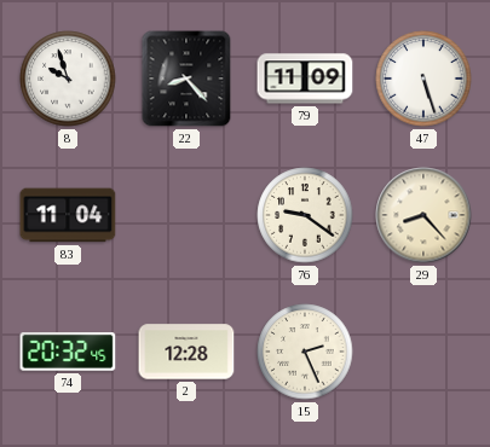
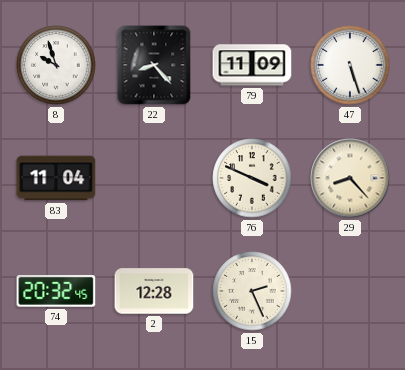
76: 9:21 -> 3:49
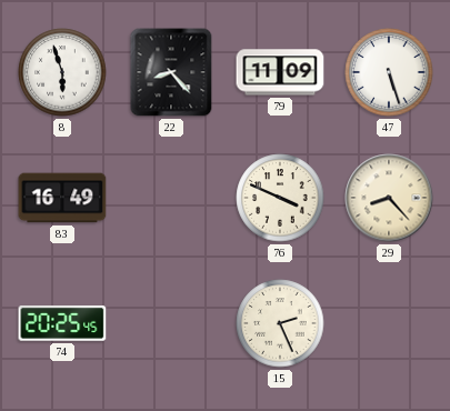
8: 9:57 -> 5:57
83: 11:04 -> 16:49
74: 20:32 -> 20:25
2: 12:28 -> none
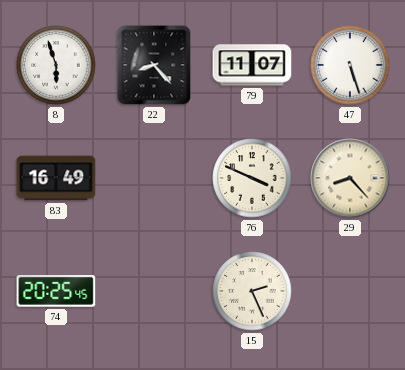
79: 11:09 -> 11:07
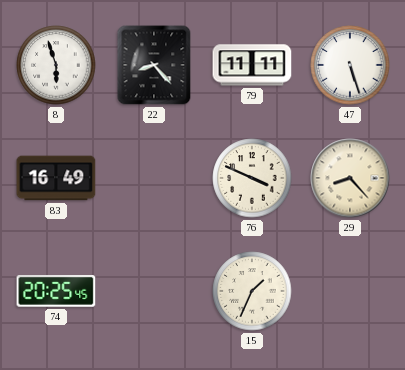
79: 11:07 -> 11:11
15: 2:26 -> 1:34
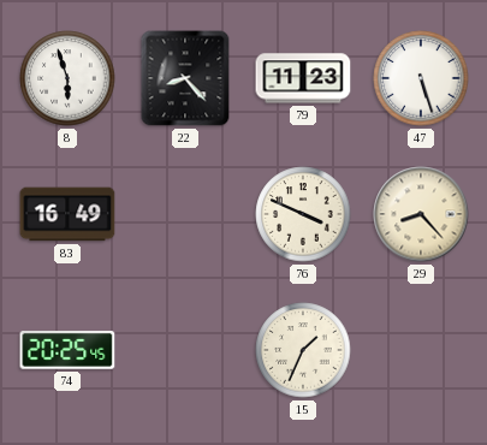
79: 11:11 -> 11:23
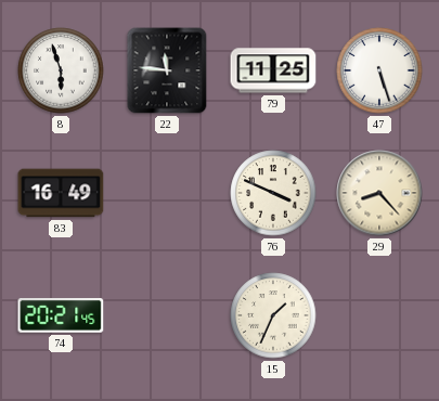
22: 8:23 -> 11:46
79: 11:23 -> 11:25
74: 20:25 -> 20:21
